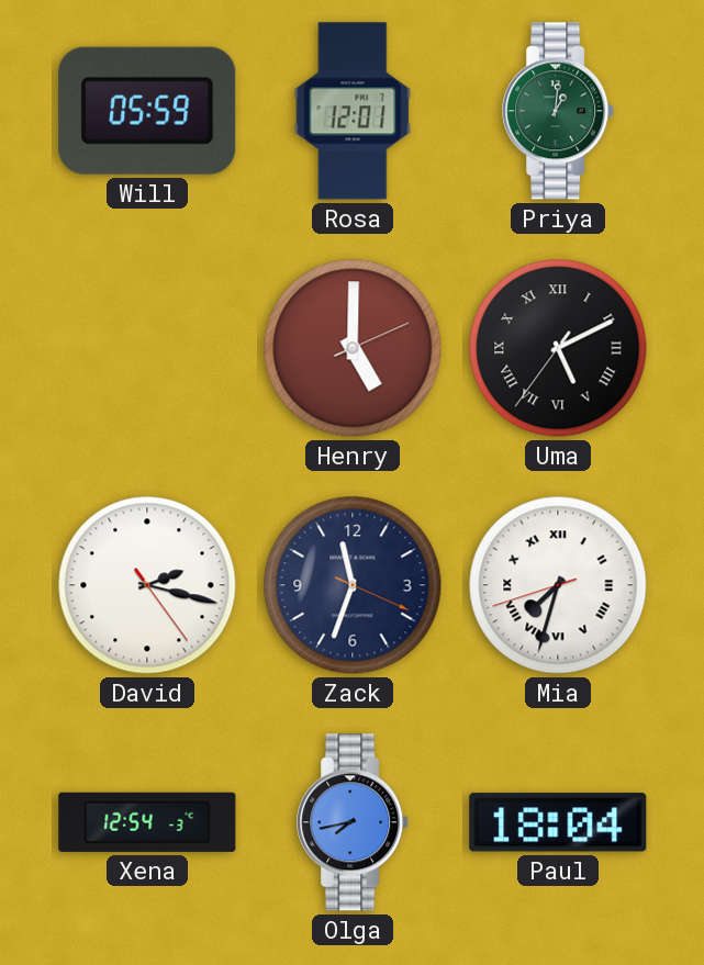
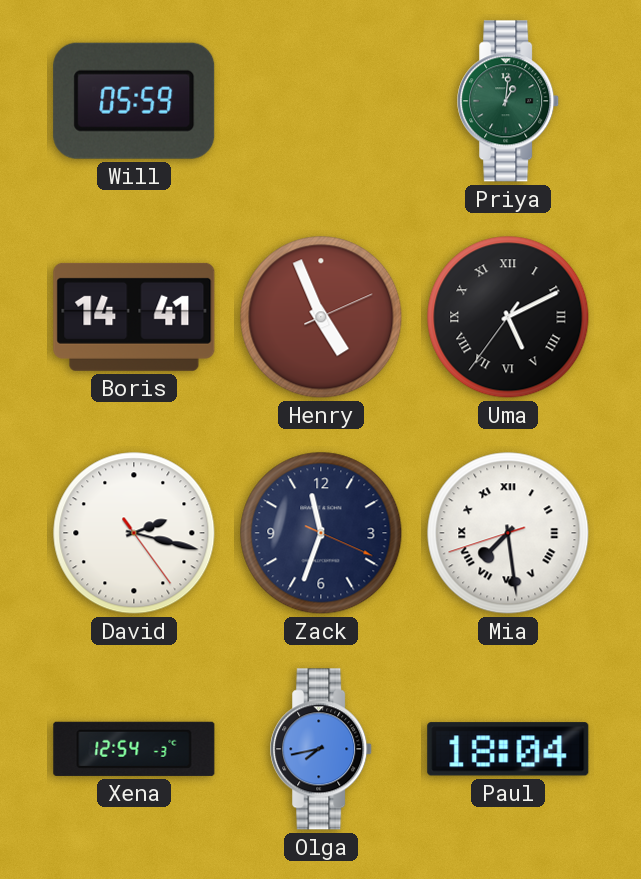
Rosa: 12:01 -> none
Boris: none -> 14:41
Henry: 5:00 -> 4:56
Mia: 7:32 -> 7:28
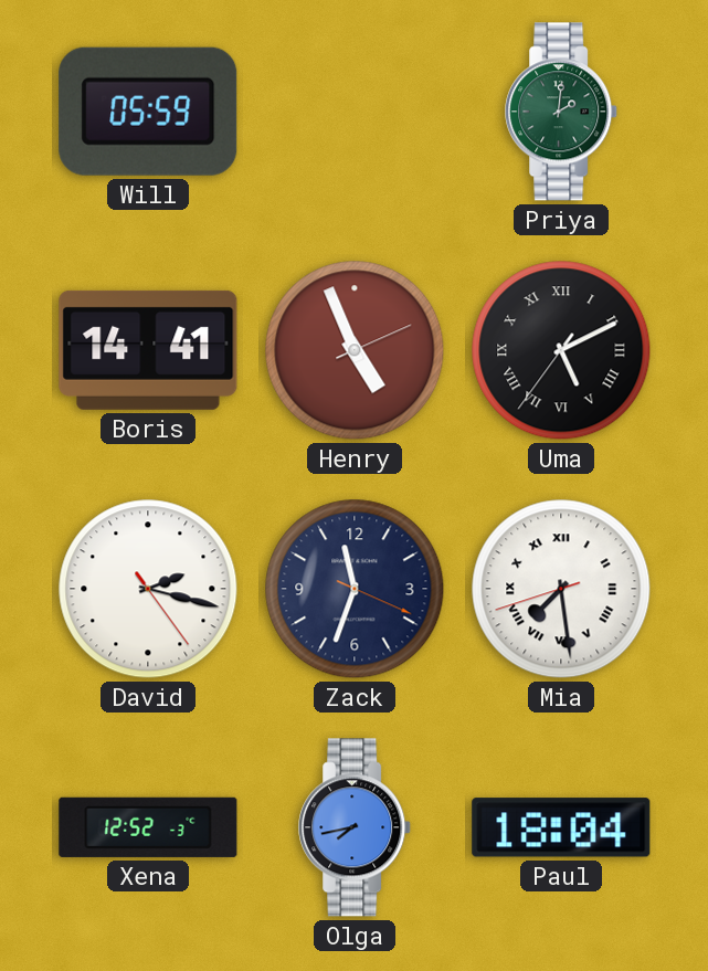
Priya: 1:01 -> 2:01
Xena: 12:54 -> 12:52
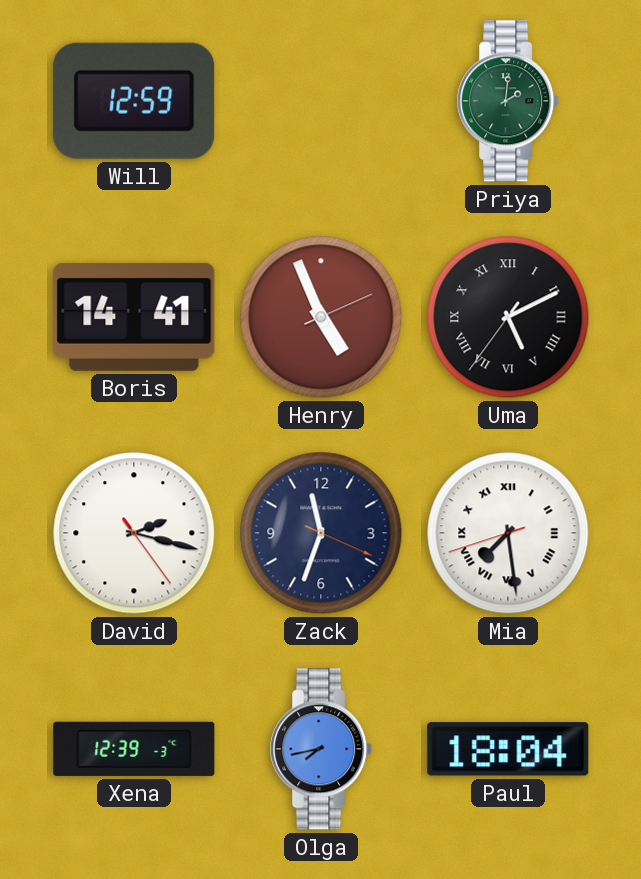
Will: 05:59 -> 12:59
Xena: 12:52 -> 12:39
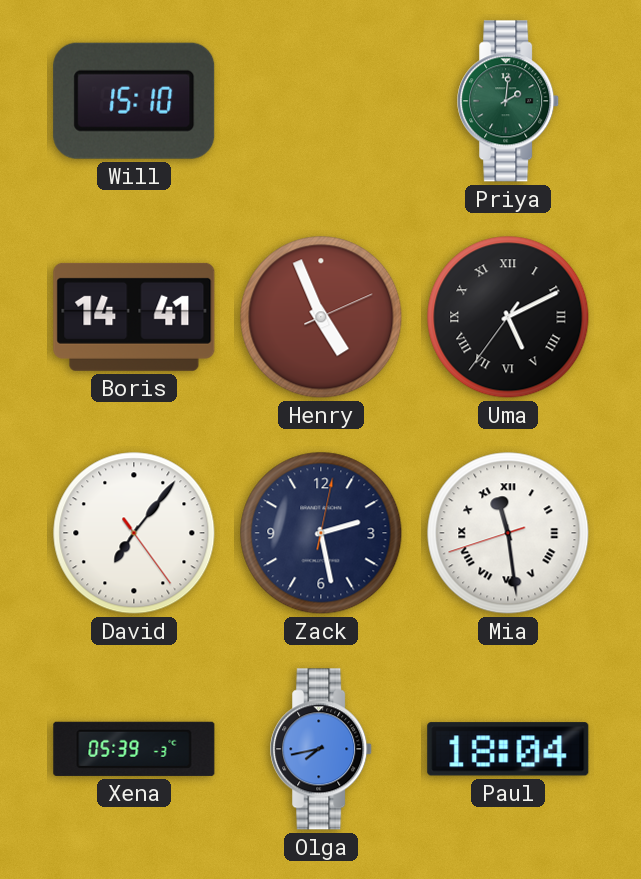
Will: 12:59 -> 15:10
David: 2:17 -> 7:06
Zack: 11:33 -> 2:28
Mia: 7:28 -> 11:28
Xena: 12:39 -> 05:39
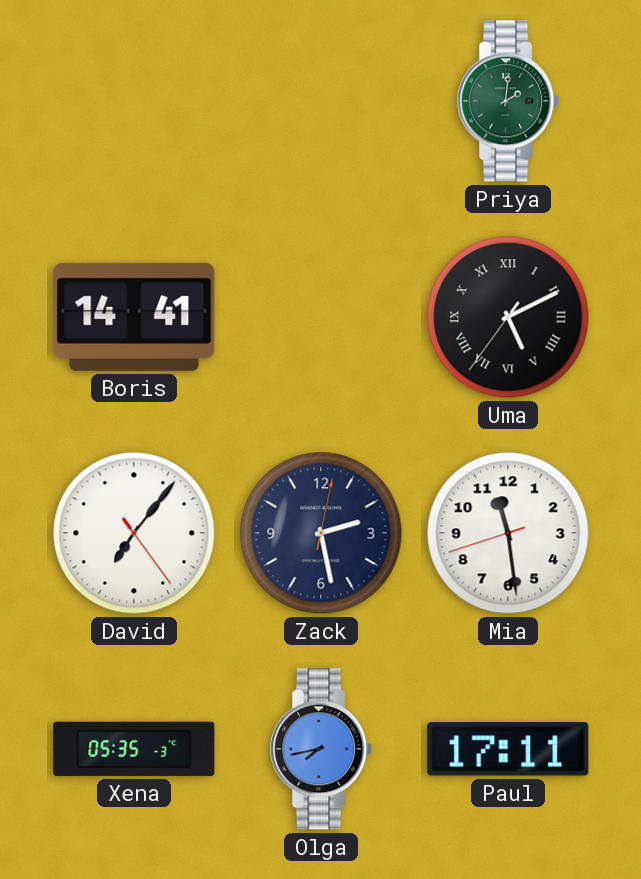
Will: 15:10 -> none
Henry: 4:56 -> none
Mia numerals: Roman -> Arabic
Xena: 05:39 -> 05:35
Paul: 18:04 -> 17:11
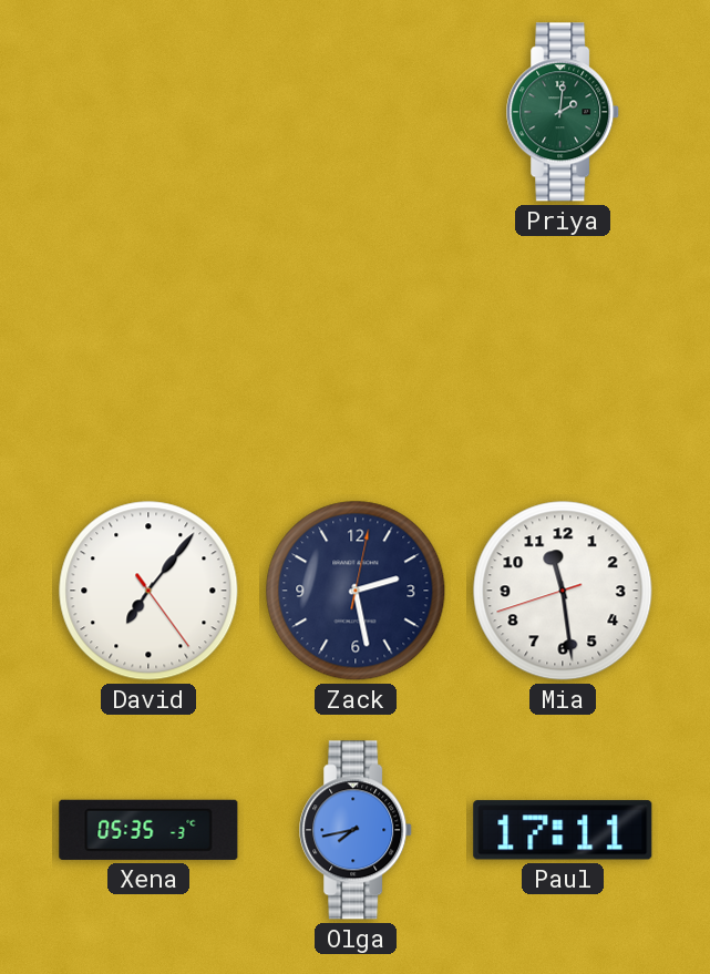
Boris: 14:41 -> none
Uma: 5:10 -> none
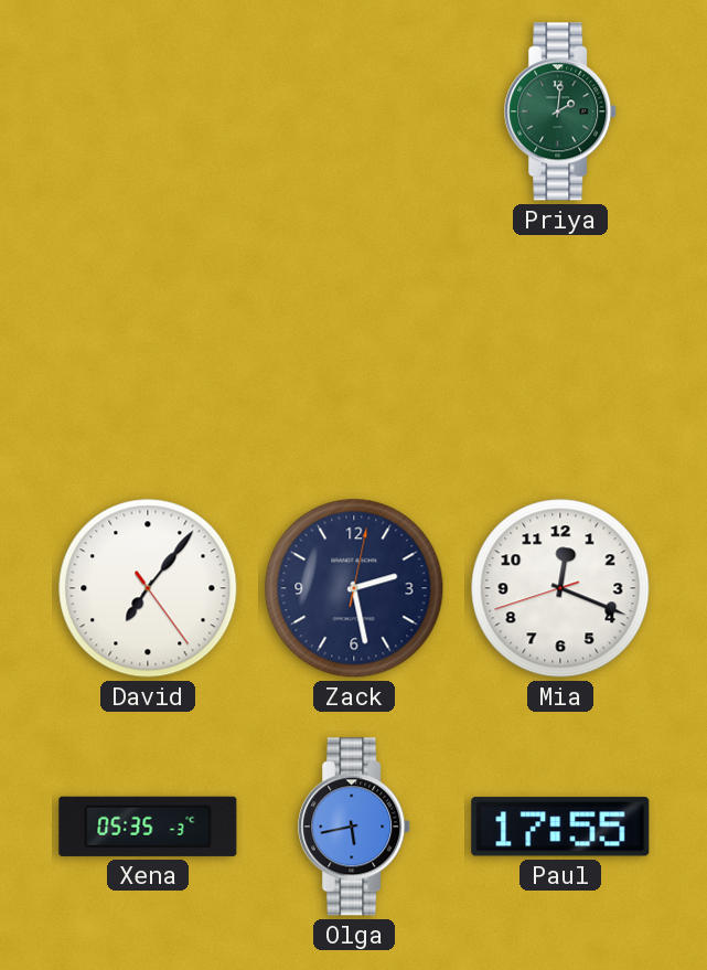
Mia: 11:28 -> 12:18
Olga: 7:43 -> 5:43
Paul: 17:11 -> 17:55
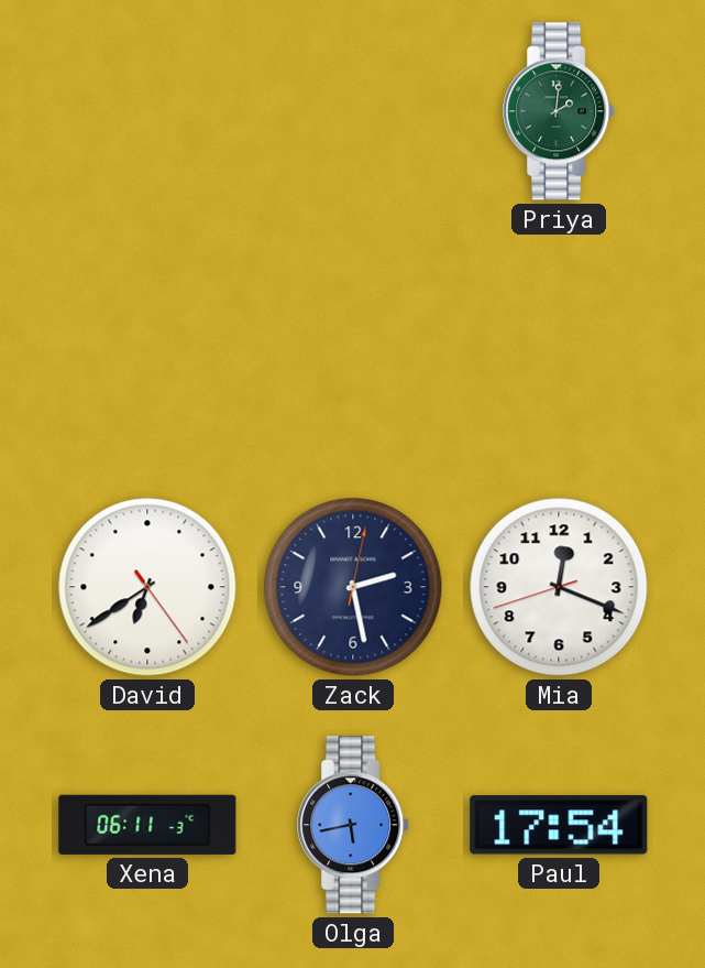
David: 7:06 -> 6:39
Xena: 05:35 -> 06:11
Paul: 17:55 -> 17:54
